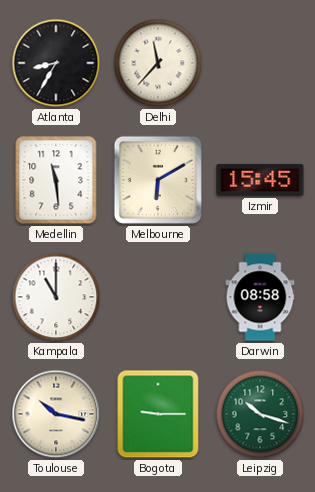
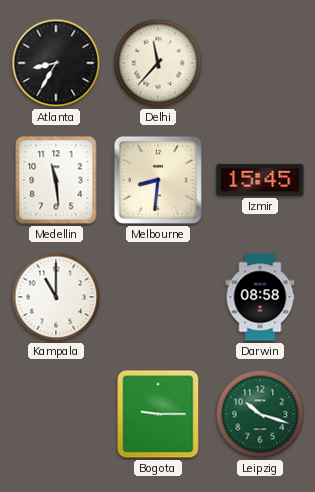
Melbourne: 6:10 -> 8:31
Toulouse: 10:17 -> none
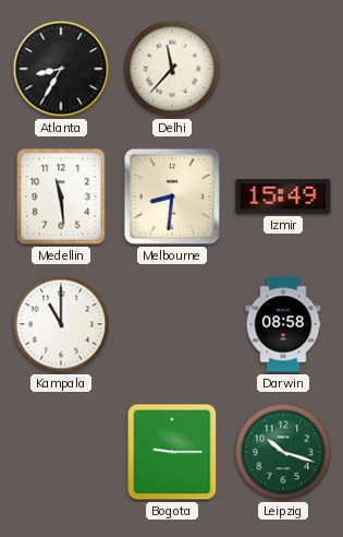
Izmir: 15:45 -> 15:49
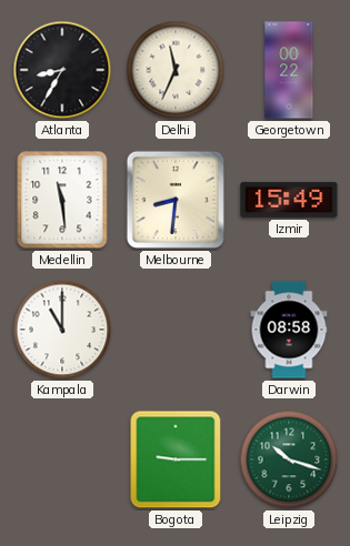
Delhi: 11:37 -> 11:34
Georgetown: none -> 00:22
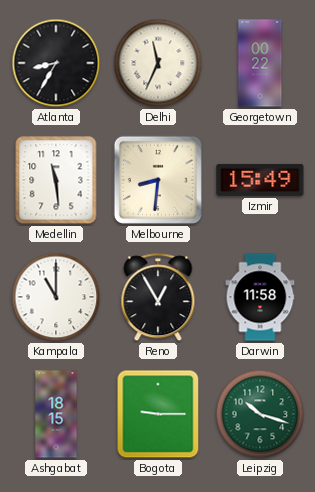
Reno: none -> 12:55
Darwin: 08:58 -> 11:58
Ashgabat: none -> 18:15
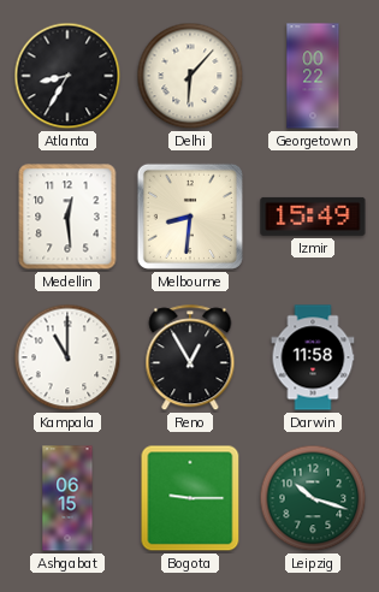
Delhi: 11:34 -> 6:07
Medellin: 11:29 -> 12:29
Ashgabat: 18:15 -> 06:15
